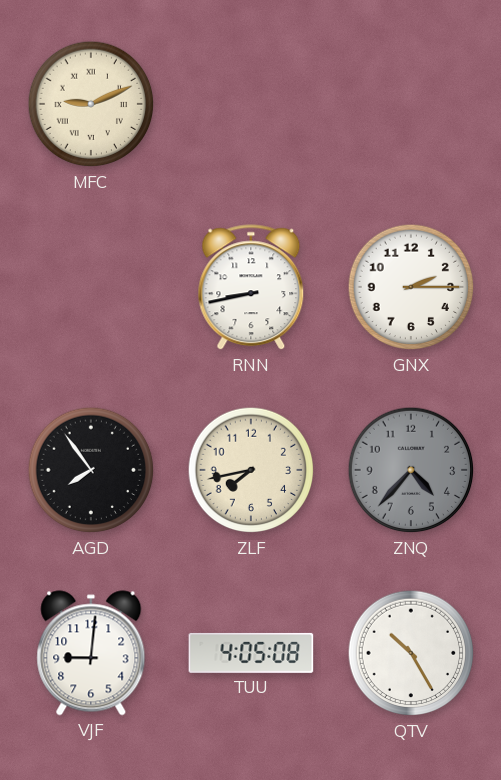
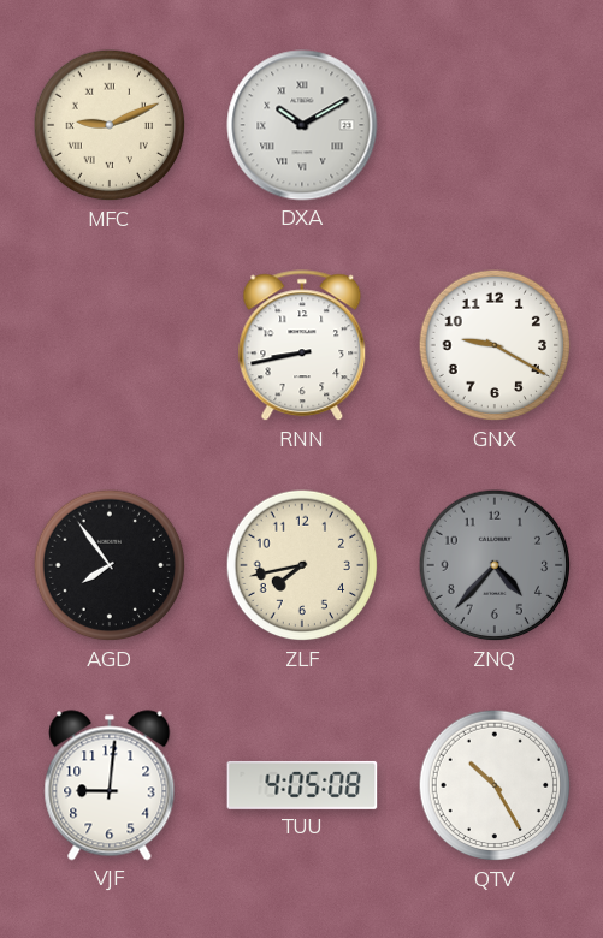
DXA: none -> 10:10
GNX: 2:15 -> 9:20
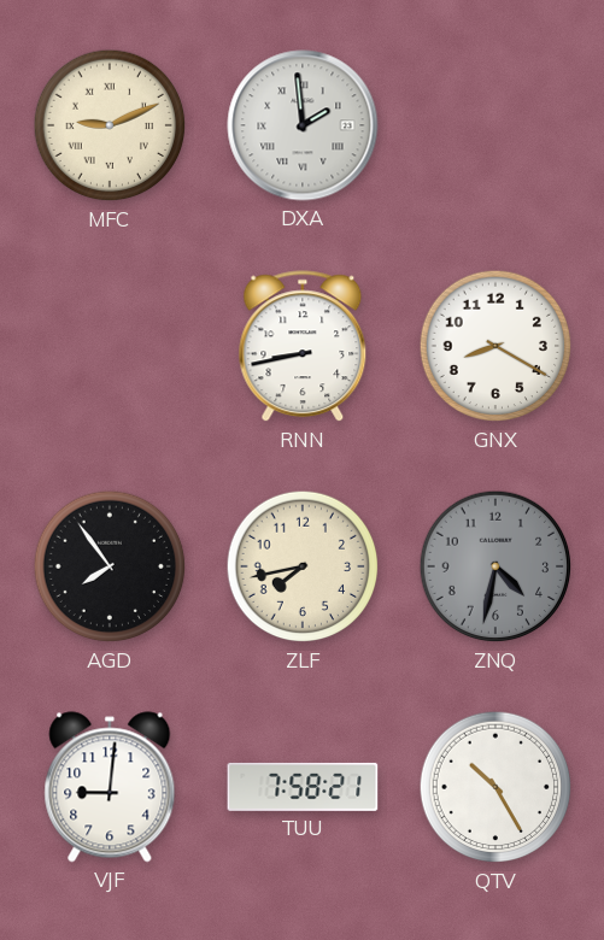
DXA: 10:10 -> 1:59
GNX: 9:20 -> 8:20
ZNQ: 4:37 -> 4:32
TUU: 4:05 -> 7:58
